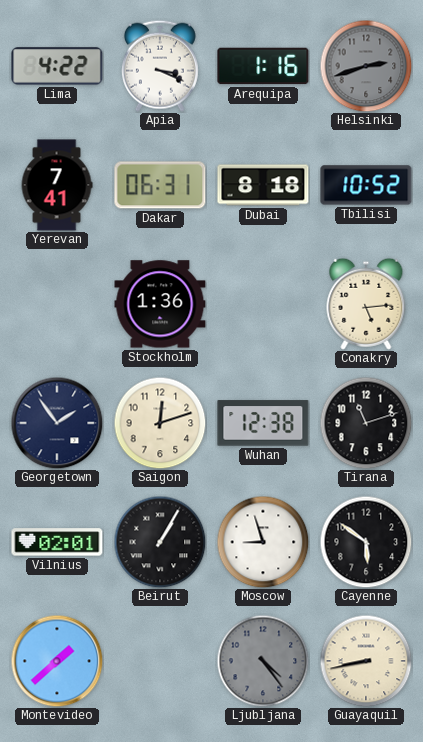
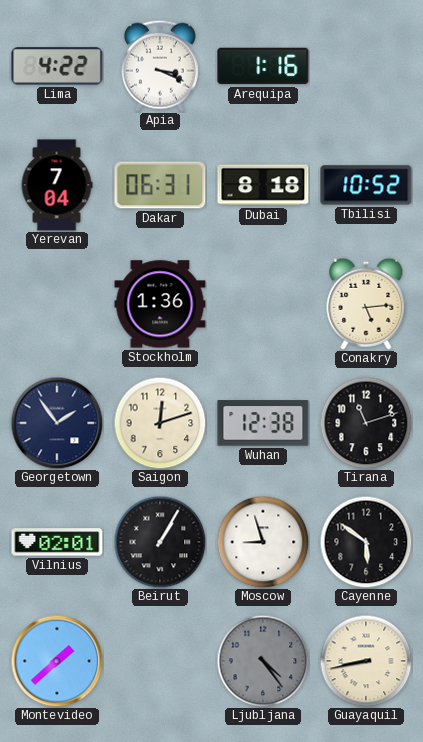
Helsinki: 2:42 -> none
Yerevan: 7:41 -> 7:04
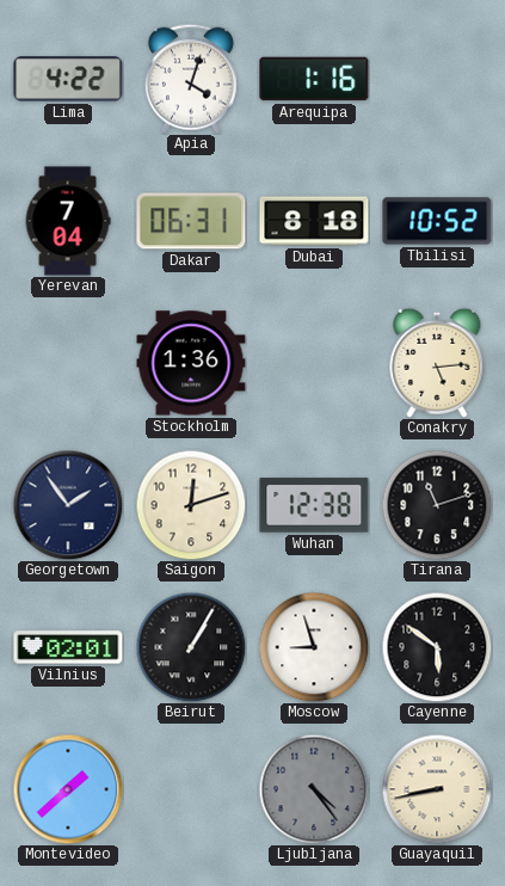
Apia: 3:19 -> 4:03
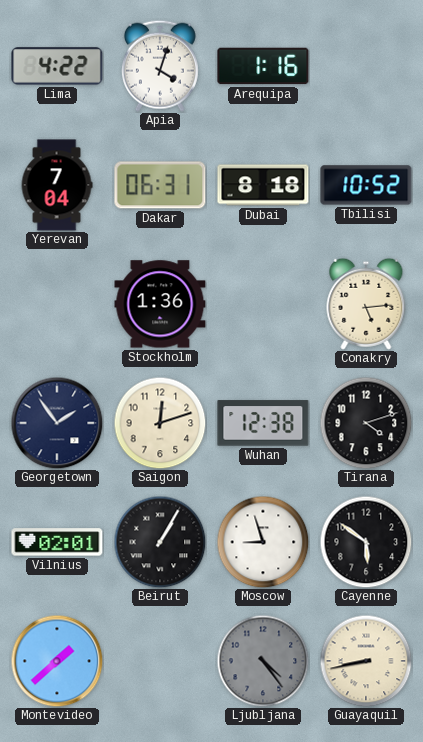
Tirana: 11:12 -> 4:12
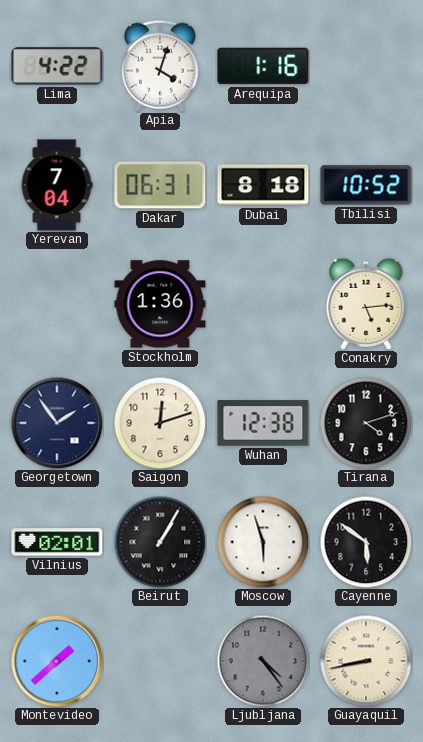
Moscow: 8:57 -> 5:57
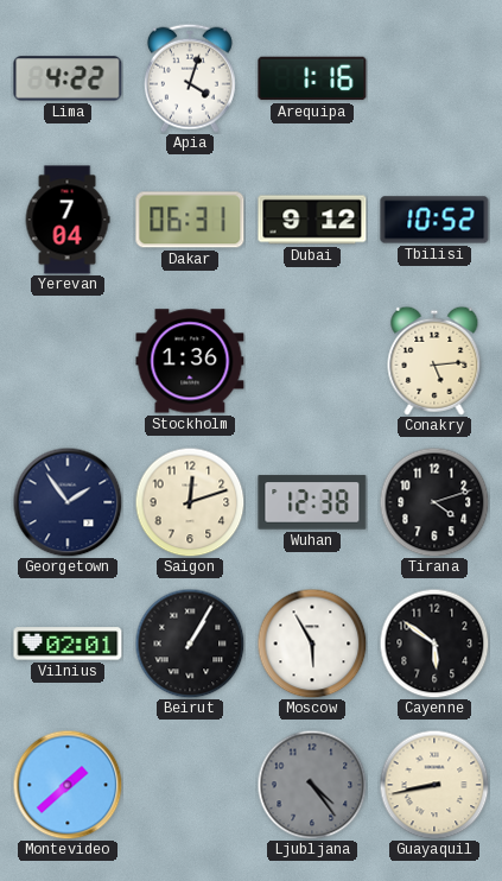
Dubai: 8:18 -> 9:12
Moscow: 5:57 -> 5:55
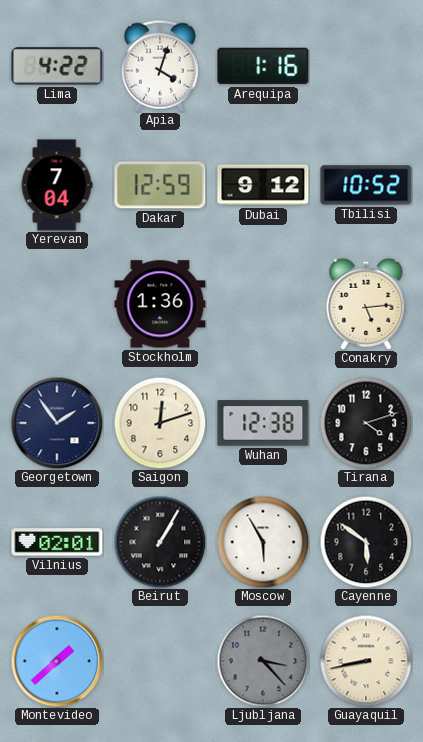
Dakar: 06:31 -> 12:59
Ljubljana: 4:24 -> 3:23
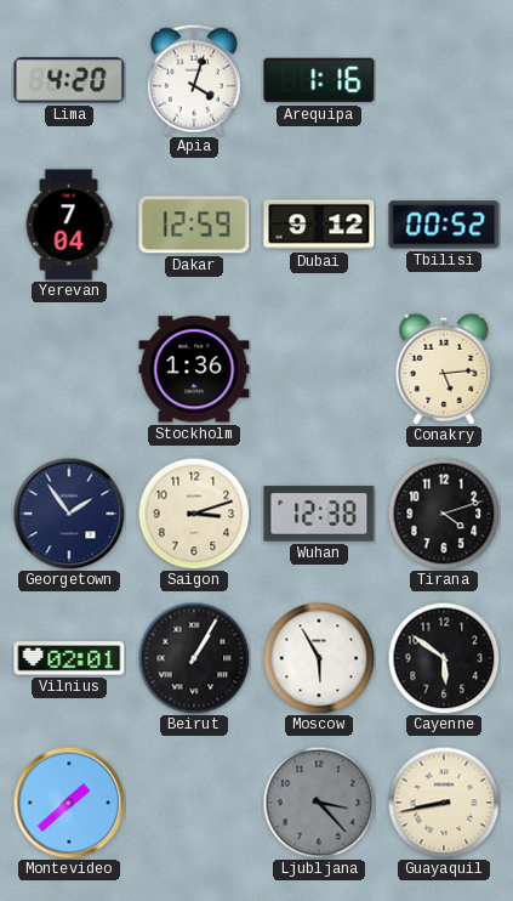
Lima: 4:22 -> 4:20
Tbilisi: 10:52 -> 00:52
Saigon: 12:12 -> 3:12
